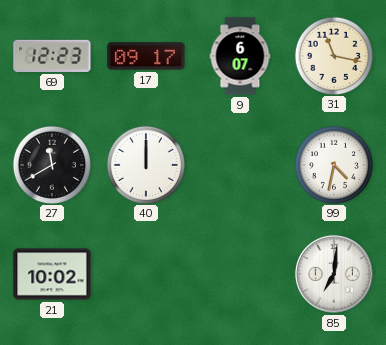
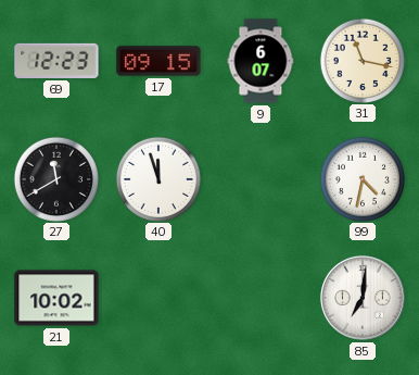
17: 09:17 -> 09:15
40: 12:00 -> 11:57
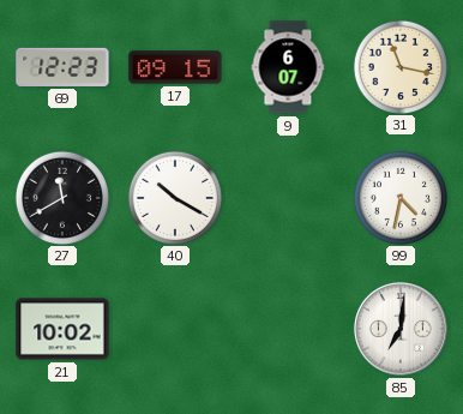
40: 11:57 -> 10:20
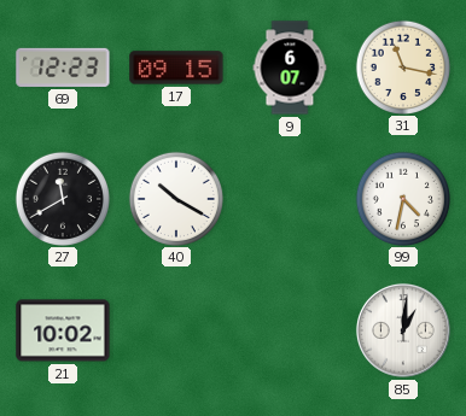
85: 7:01 -> 1:01
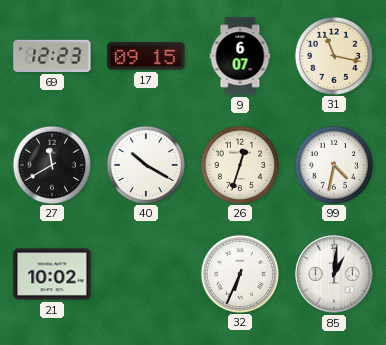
26: none -> 12:33
32: none -> 6:34
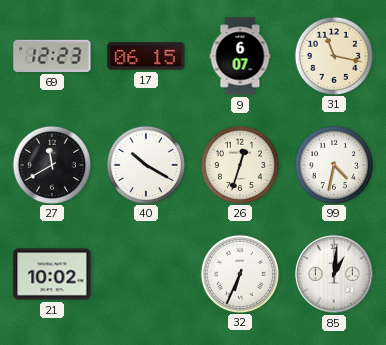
17: 09:15 -> 06:15
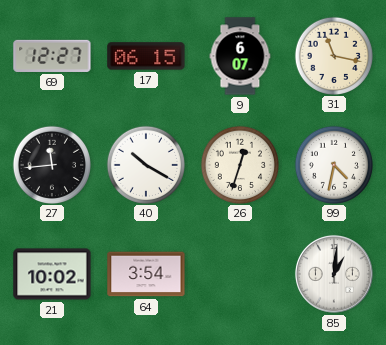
69: 12:23 -> 12:27
27: 11:40 -> 11:44
64: none -> 3:54
32: 6:34 -> none
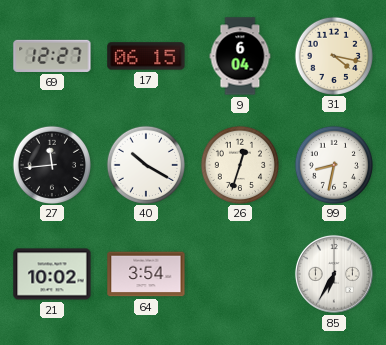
9: 6:07 -> 6:04
31: 11:17 -> 4:17
99: 4:32 -> 8:32
85: 1:01 -> 6:35
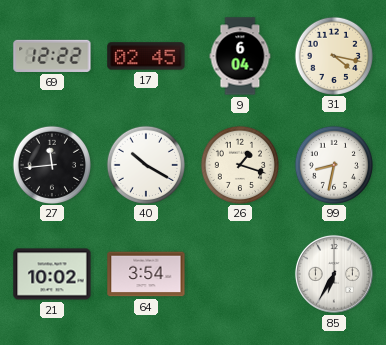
69: 12:27 -> 12:22
17: 06:15 -> 02:45
26: 12:33 -> 1:18
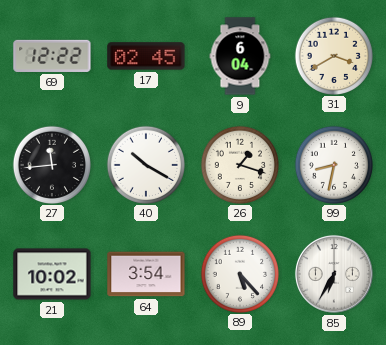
31: 4:17 -> 3:40
89: none -> 5:23
